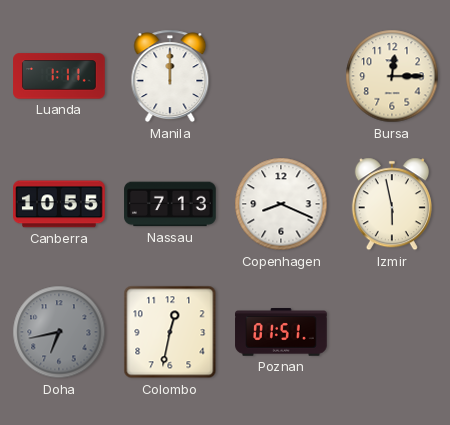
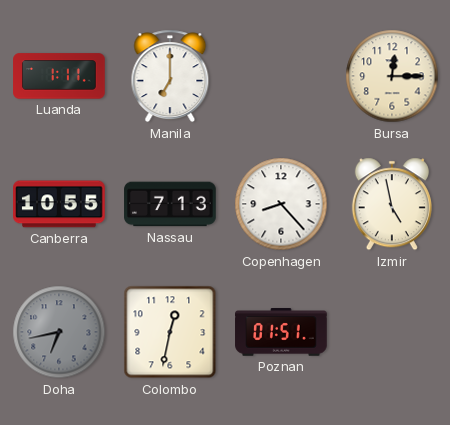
Manila: 12:00 -> 7:00
Copenhagen: 8:19 -> 8:23
Izmir: 5:58 -> 4:58
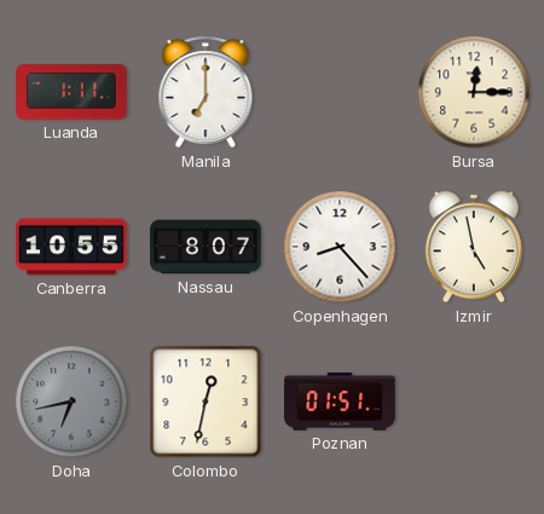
Nassau: 7:13 -> 8:07
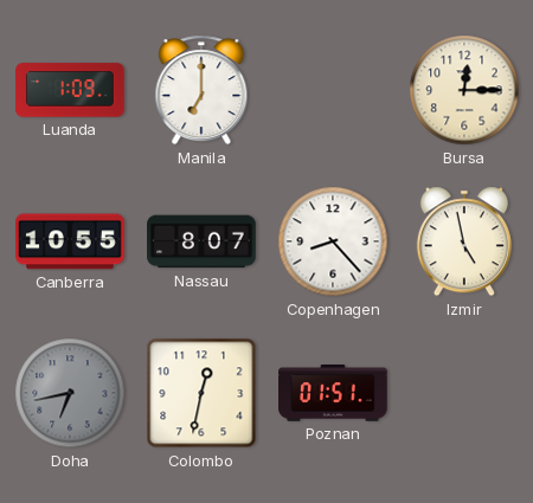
Luanda: 1:11 -> 1:09
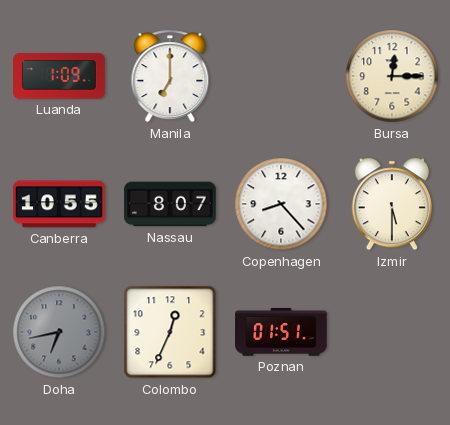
Izmir: 4:58 -> 5:30
Colombo: 12:32 -> 12:34
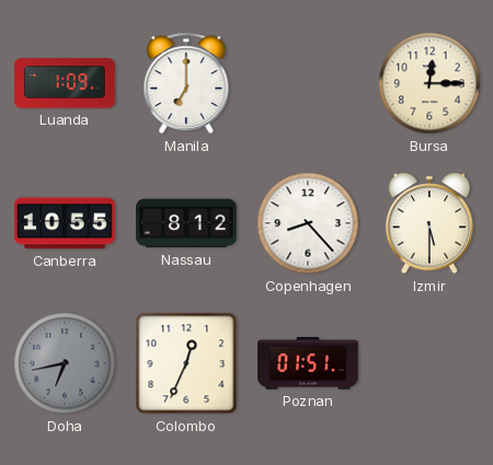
Nassau: 8:07 -> 8:12
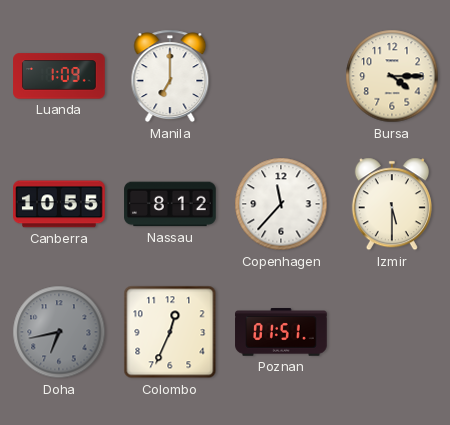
Bursa: 12:15 -> 4:15
Copenhagen: 8:23 -> 11:37
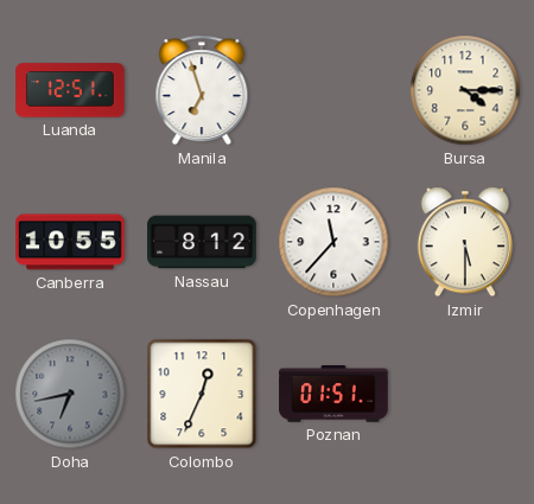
Luanda: 1:09 -> 12:51
Manila: 7:00 -> 6:57
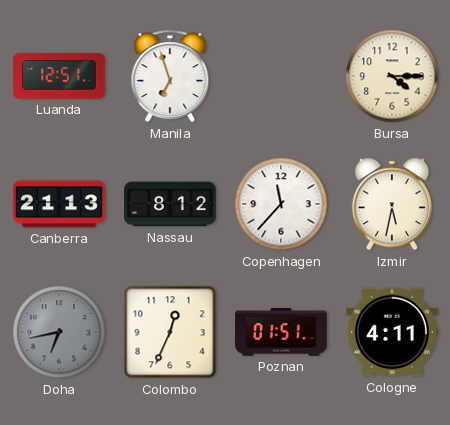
Canberra: 10:55 -> 21:13
Izmir: 5:30 -> 5:32
Cologne: none -> 4:11
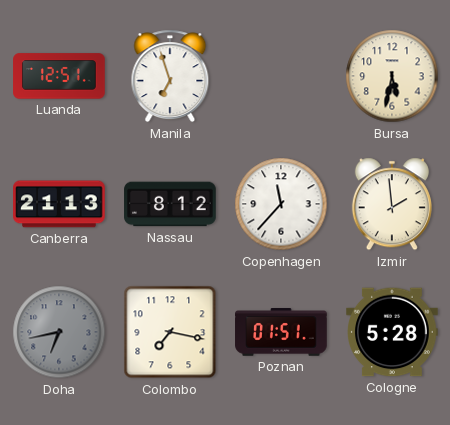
Bursa: 4:15 -> 5:32
Izmir: 5:32 -> 1:59
Colombo: 12:34 -> 7:17
Cologne: 4:11 -> 5:28
